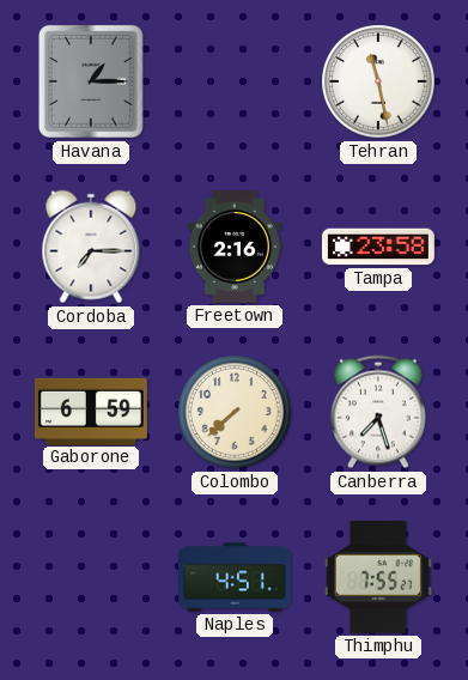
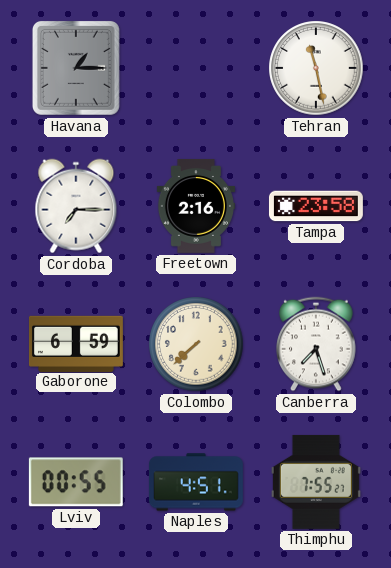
Lviv: none -> 00:55
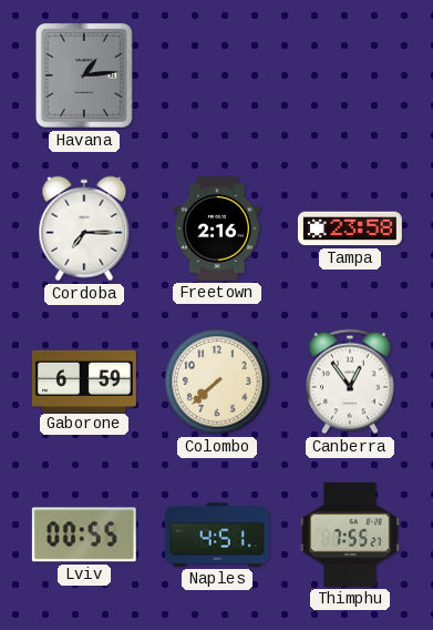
Havana: 1:15 -> 1:14
Tehran: 11:28 -> none
Canberra: 7:27 -> 12:54
